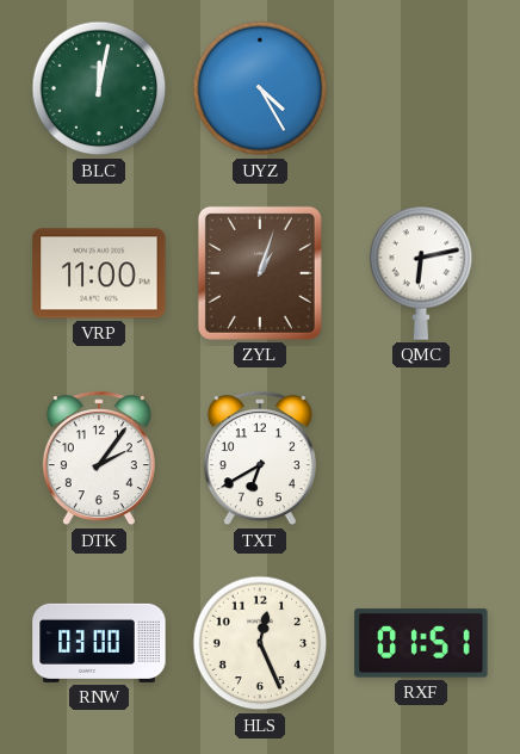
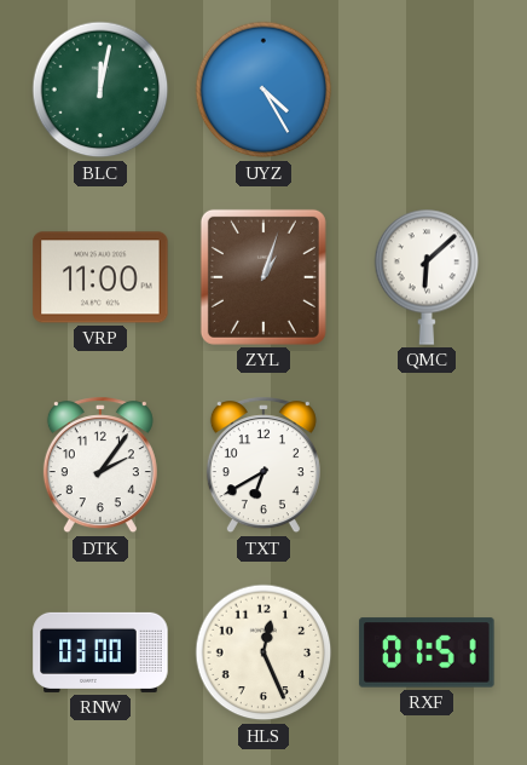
QMC: 6:13 -> 6:08
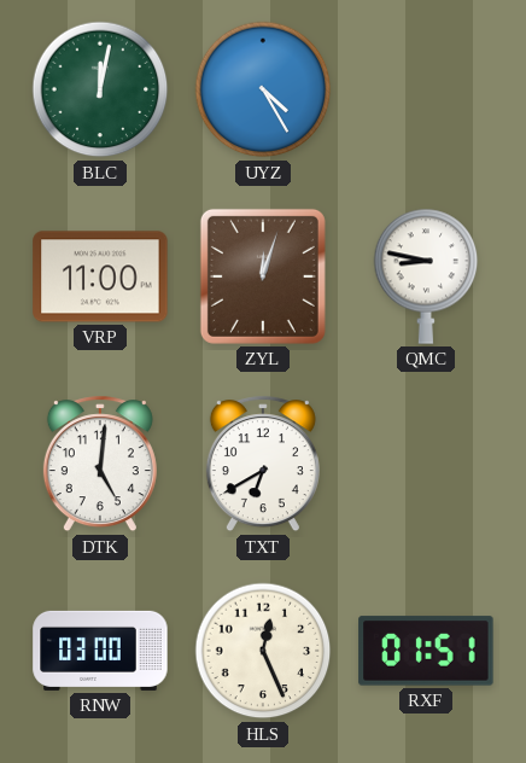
ZYL: 1:03 -> 12:03
QMC: 6:08 -> 8:47
DTK: 2:06 -> 5:01
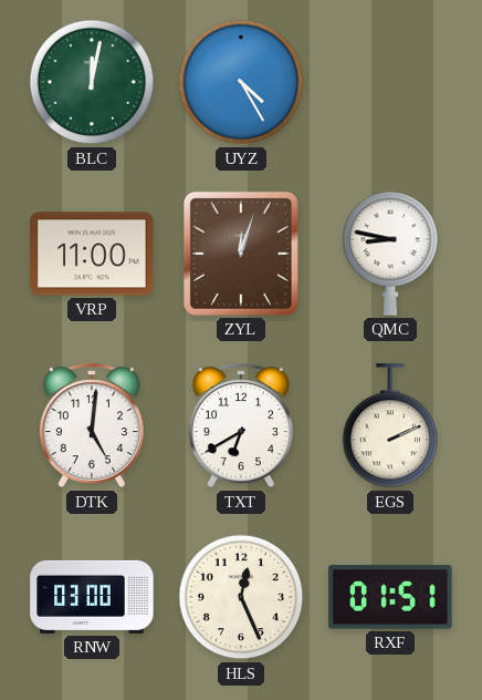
EGS: none -> 2:11
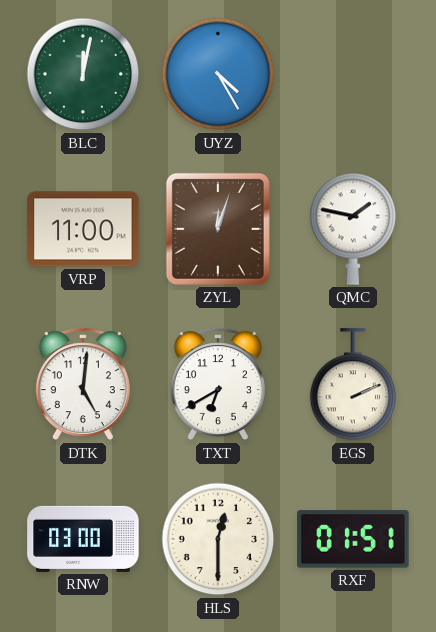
QMC: 8:47 -> 1:47
HLS: 12:26 -> 12:30
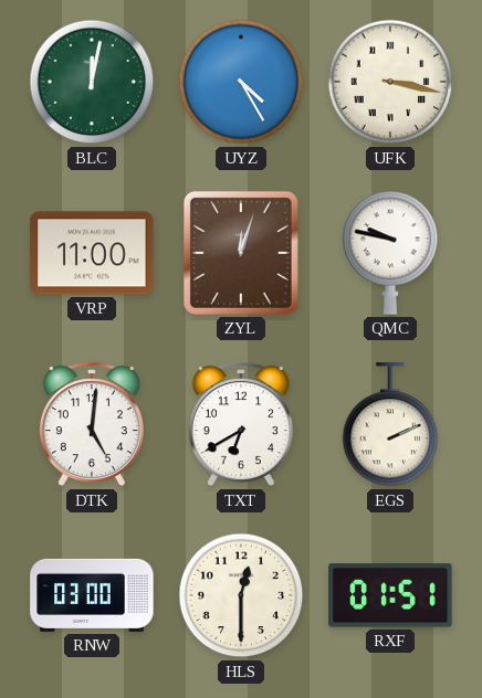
UFK: none -> 3:17
QMC: 1:47 -> 9:47
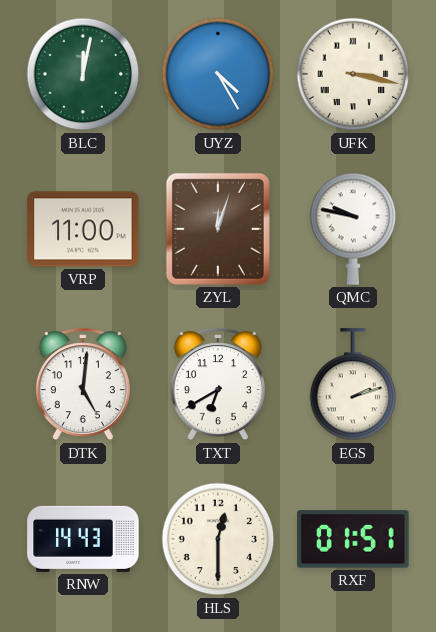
EGS: 2:11 -> 2:12
RNW: 03:00 -> 14:43
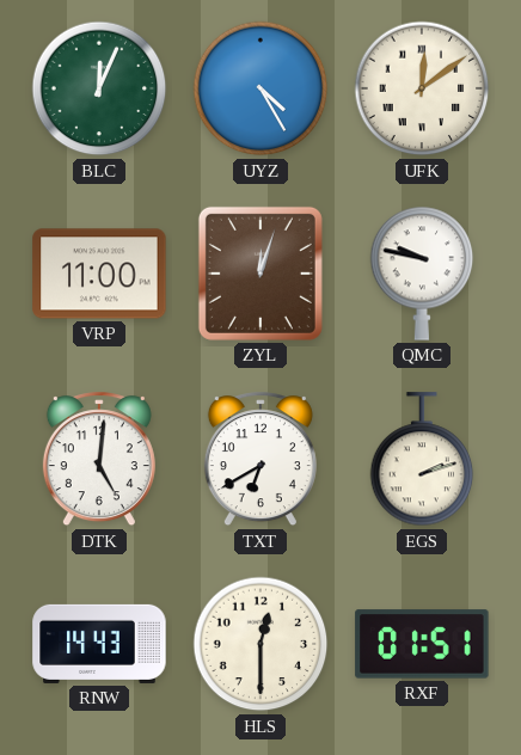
BLC: 12:02 -> 12:04
UFK: 3:17 -> 12:09
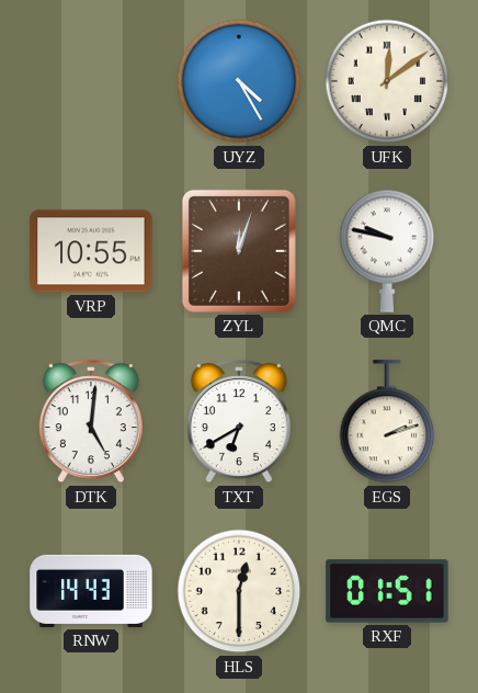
BLC: 12:04 -> none
VRP: 11:00 -> 10:55
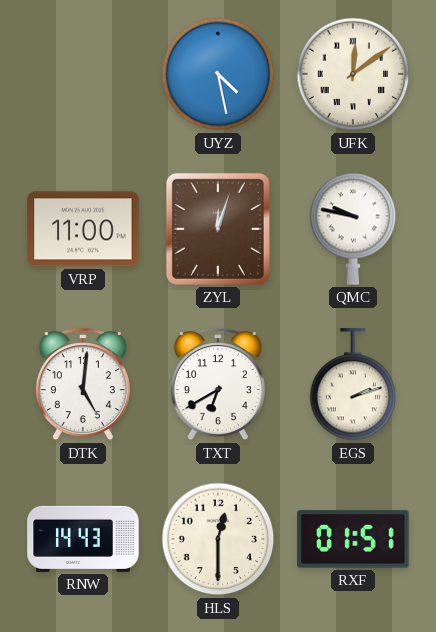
UYZ: 4:25 -> 4:28
VRP: 10:55 -> 11:00
